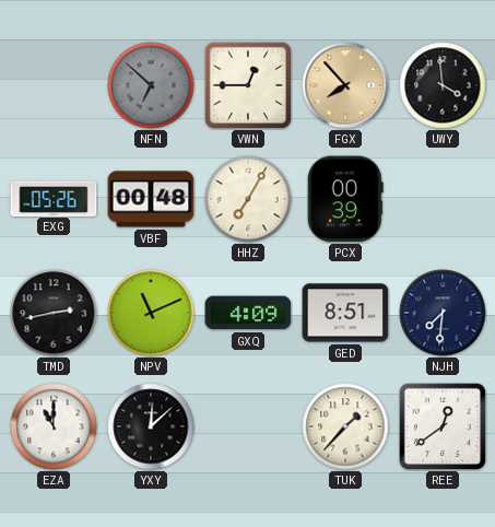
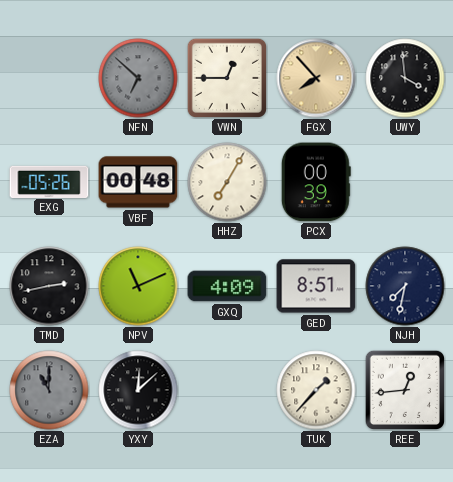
NJH: 7:31 -> 7:32
EZA dial: white -> grey
REE: 12:39 -> 12:44
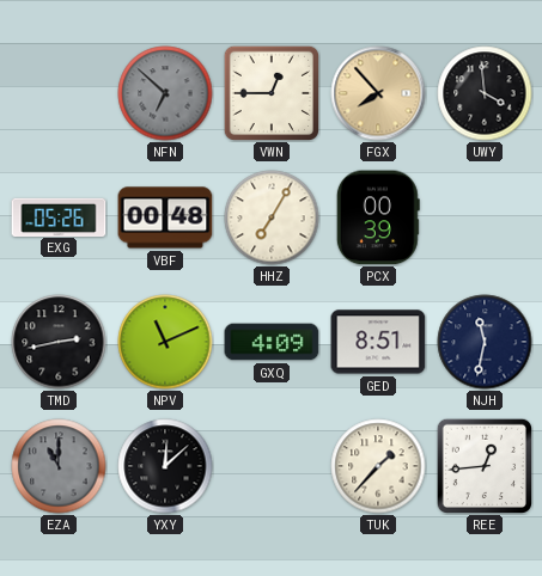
NJH: 7:32 -> 11:32
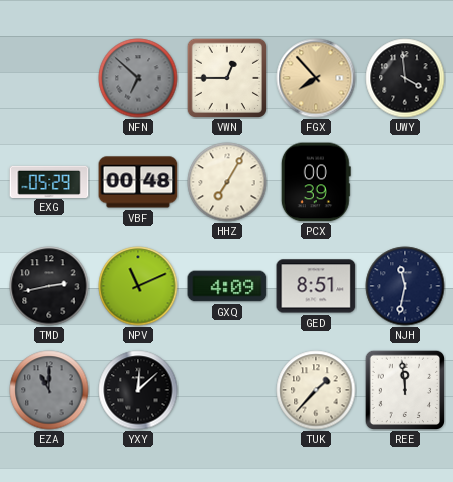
EXG: 05:26 -> 05:29
REE: 12:44 -> 11:59
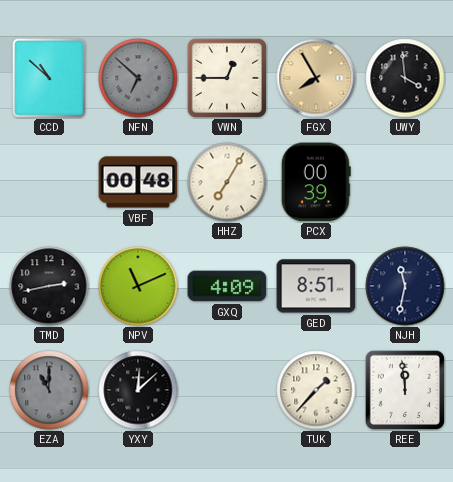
CCD: none -> 10:52
FGX: 7:53 -> 7:55
EXG: 05:29 -> none
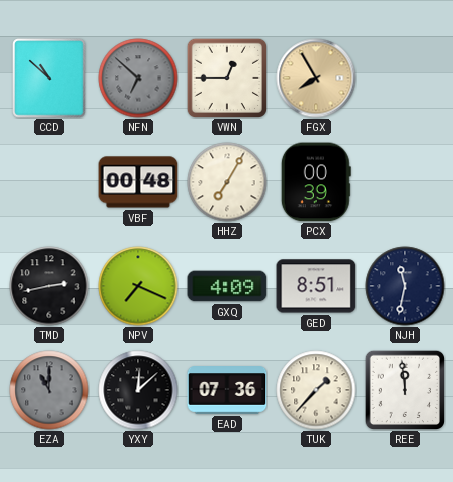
UWY: 3:59 -> none
NPV: 11:11 -> 7:19
EAD: none -> 07:36
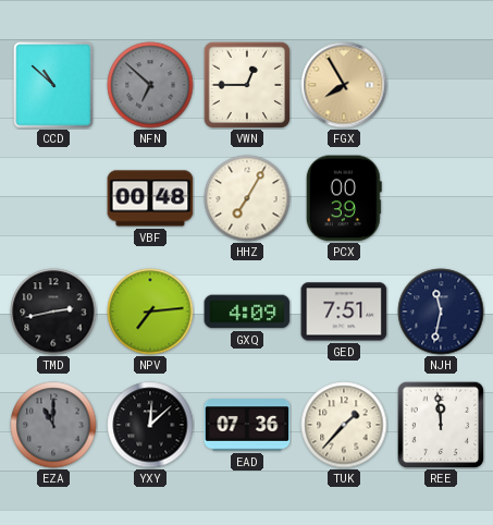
NPV: 7:19 -> 7:14
GED: 8:51 -> 7:51
